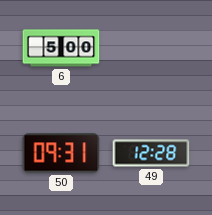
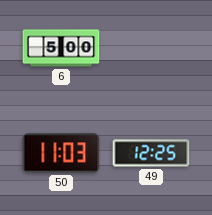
50: 09:31 -> 11:03
49: 12:28 -> 12:25
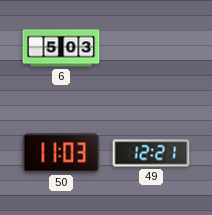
6: 5:00 -> 5:03
49: 12:25 -> 12:21
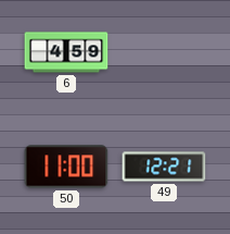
6: 5:03 -> 4:59
50: 11:03 -> 11:00
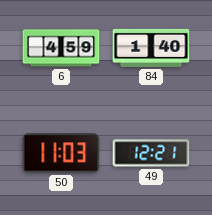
84: none -> 1:40
50: 11:00 -> 11:03
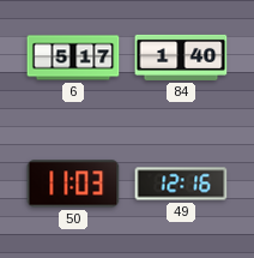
6: 4:59 -> 5:17
49: 12:21 -> 12:16
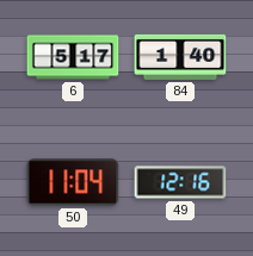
50: 11:03 -> 11:04
